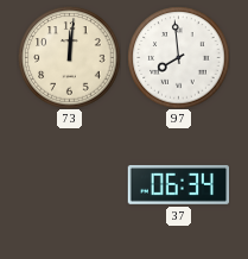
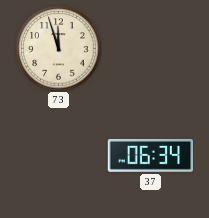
73: 12:01 -> 11:57
97: 7:59 -> none
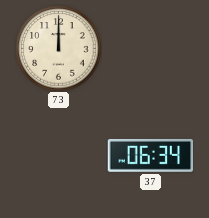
73: 11:57 -> 12:00
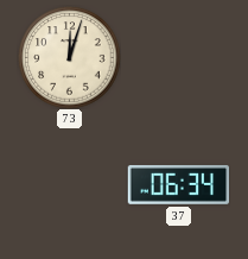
73: 12:00 -> 12:03
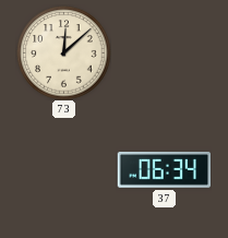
73: 12:03 -> 12:08
